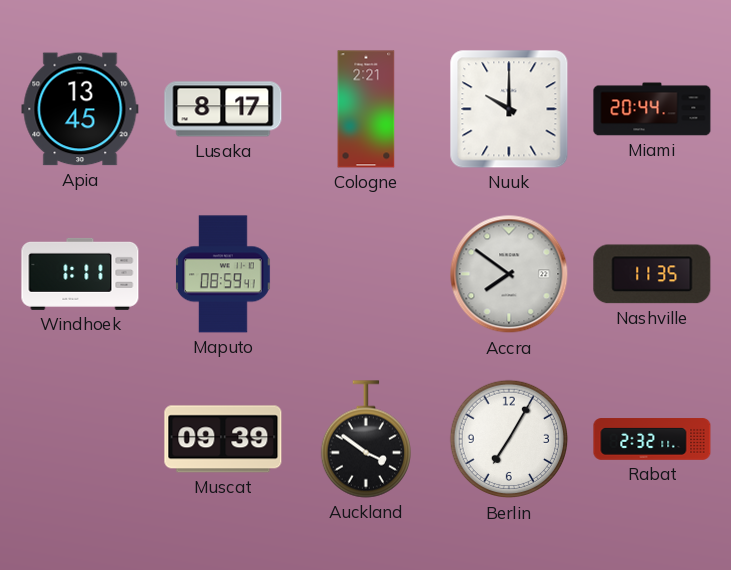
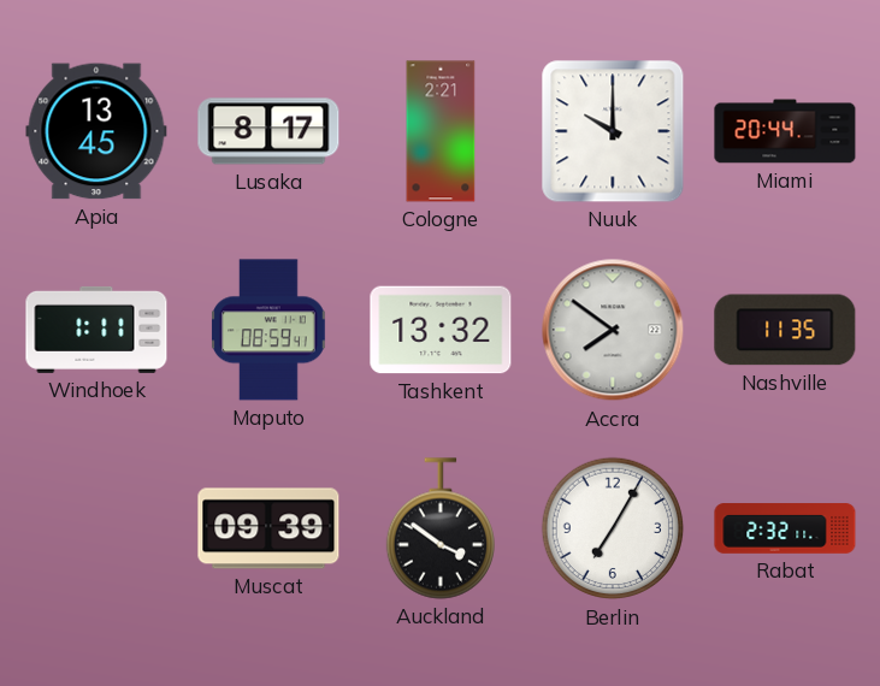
Tashkent: none -> 13:32
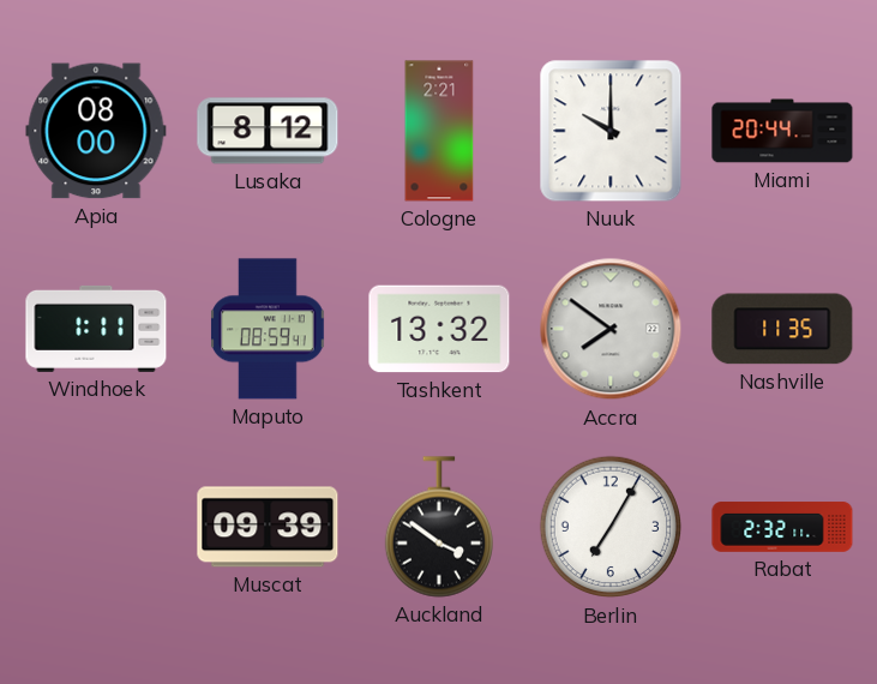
Apia: 13:45 -> 08:00
Lusaka: 8:17 -> 8:12
